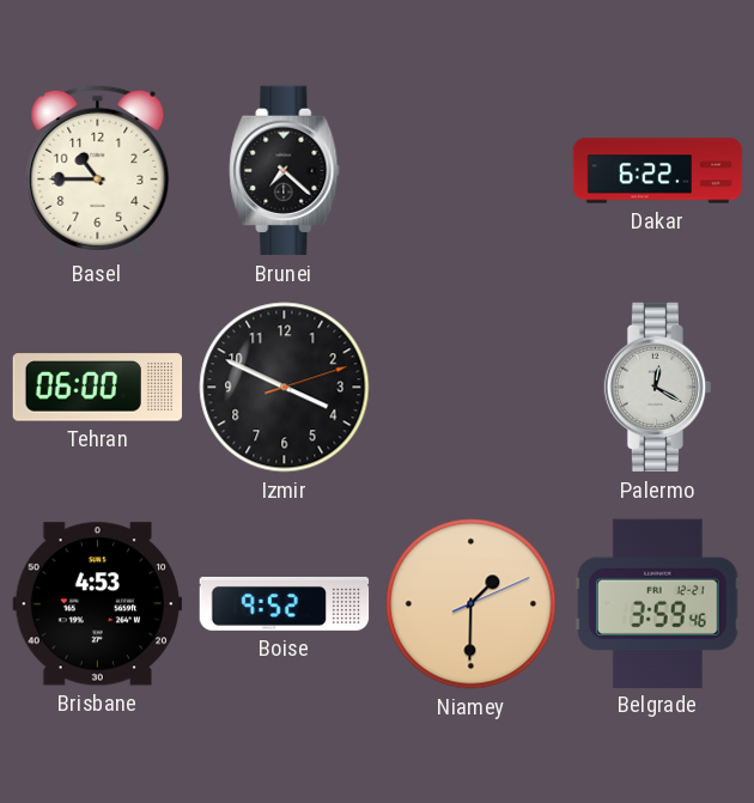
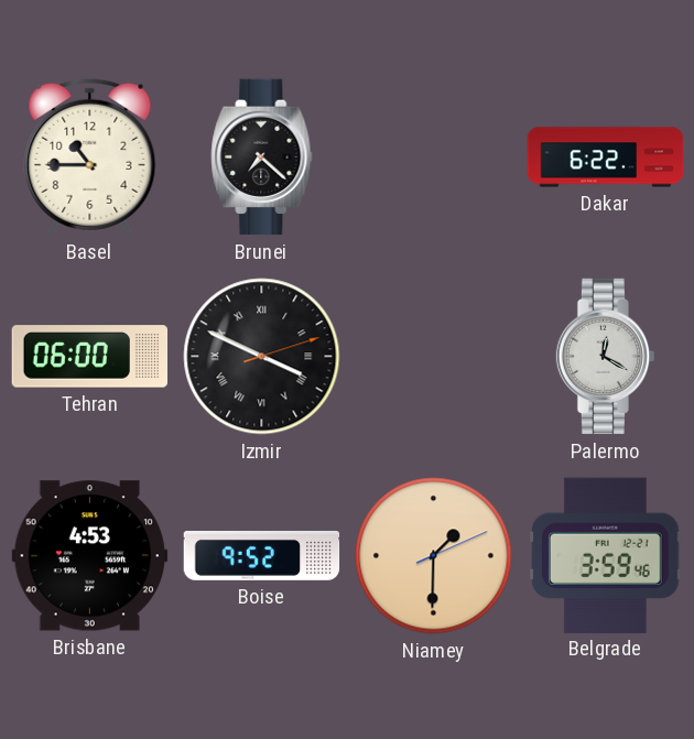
Izmir numerals: Arabic -> Roman
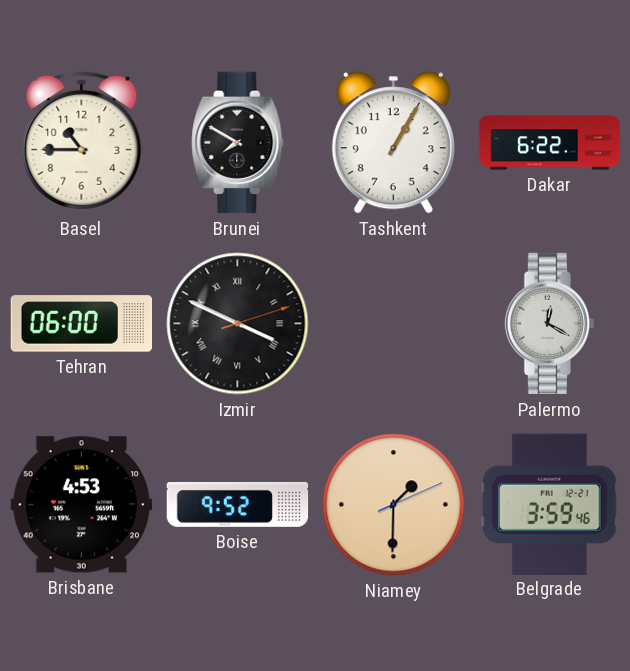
Brunei: 7:22 -> 7:50
Tashkent: none -> 1:05
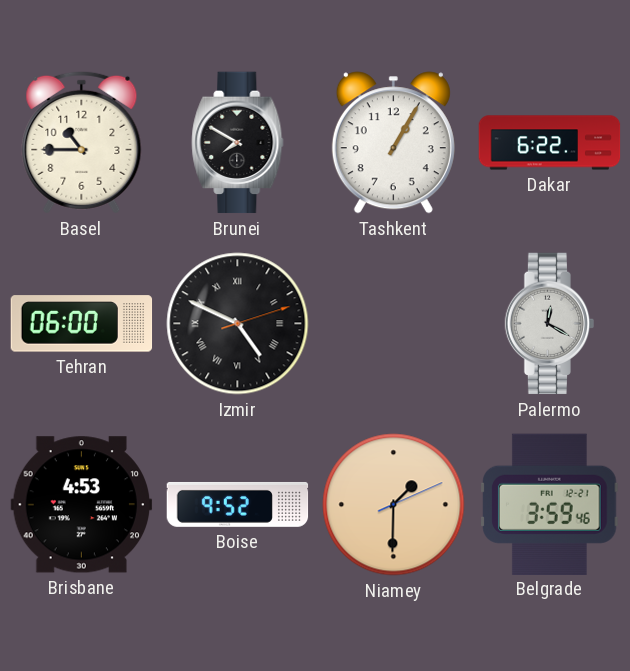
Izmir: 3:49 -> 4:49
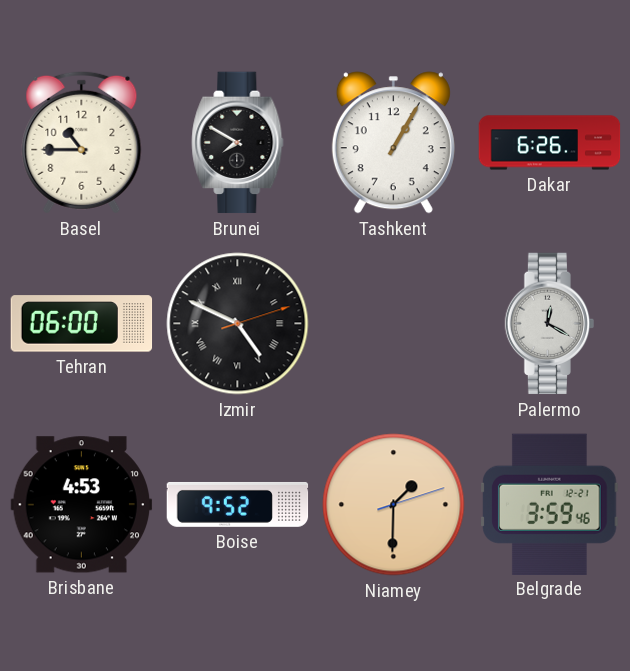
Dakar: 6:22 -> 6:26
Niamey: 1:30:11 -> 1:30:12
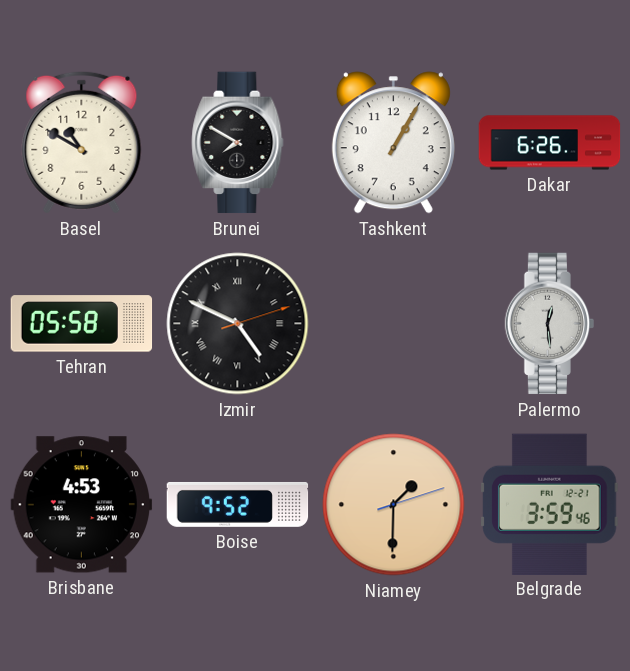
Basel: 10:45 -> 10:50
Tehran: 06:00 -> 05:58
Palermo: 12:20 -> 12:29
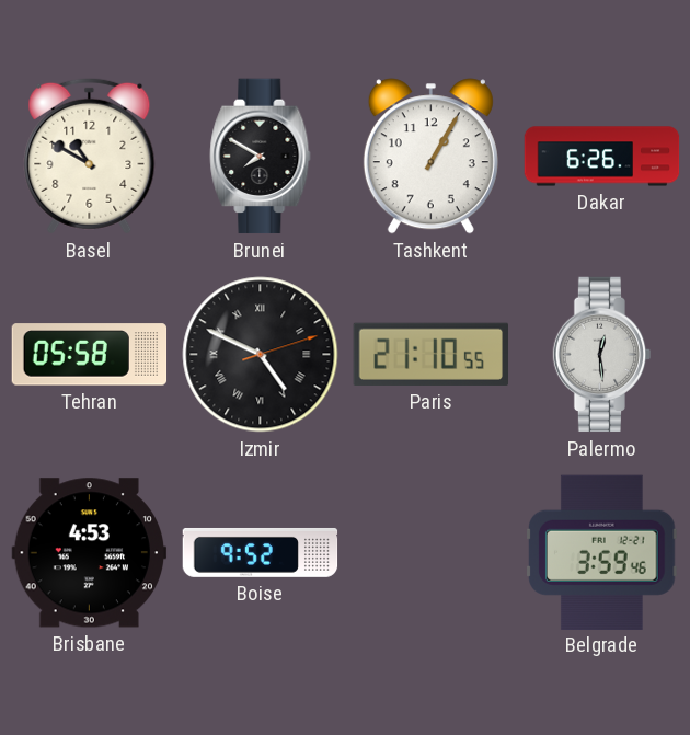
Paris: none -> 21:10
Niamey: 1:30 -> none
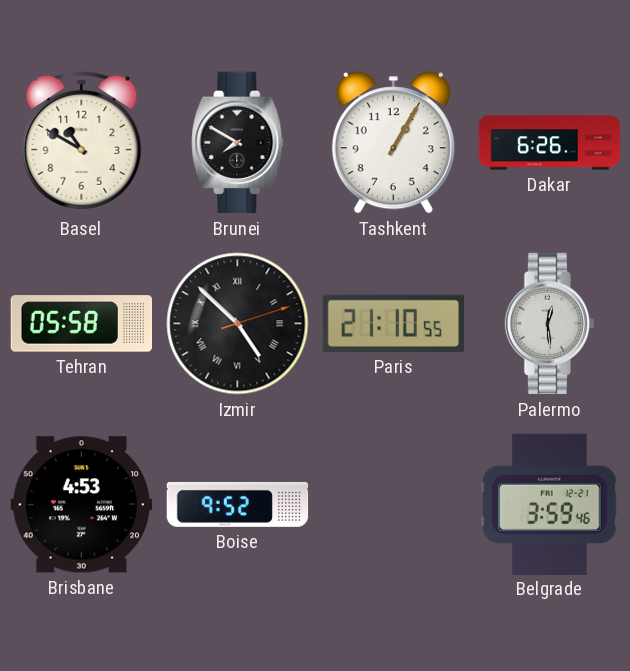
Izmir: 4:49 -> 4:52
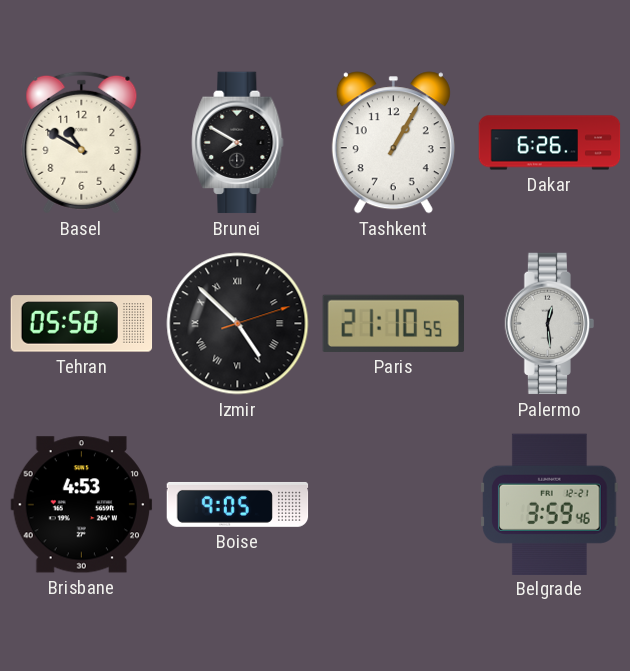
Boise: 9:52 -> 9:05
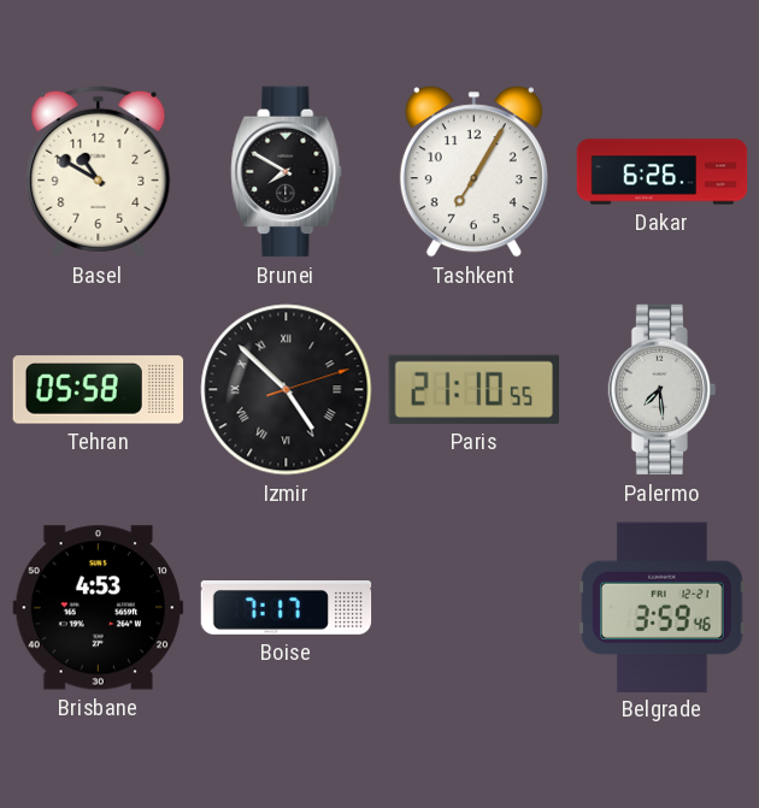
Tashkent: 1:05 -> 7:05
Palermo: 12:29 -> 7:29
Boise: 9:05 -> 7:17
